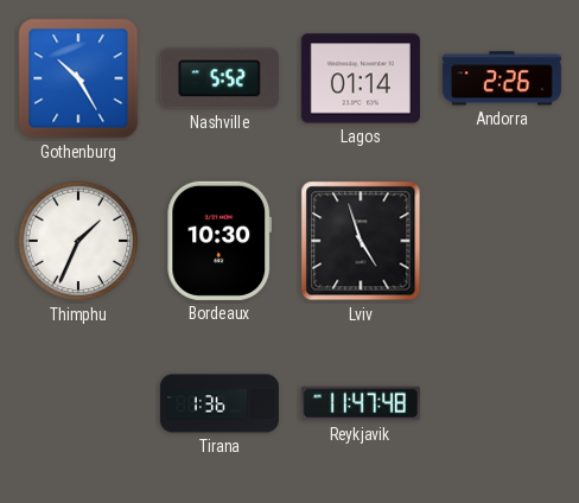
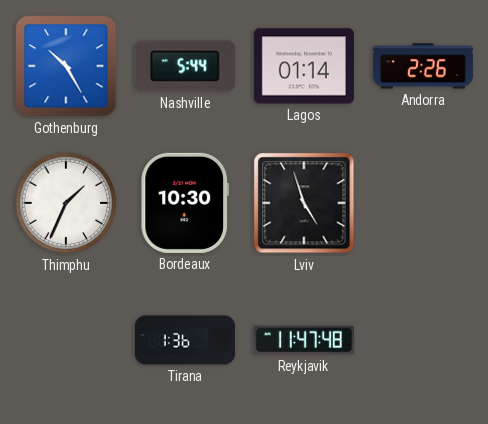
Nashville: 5:52 -> 5:44
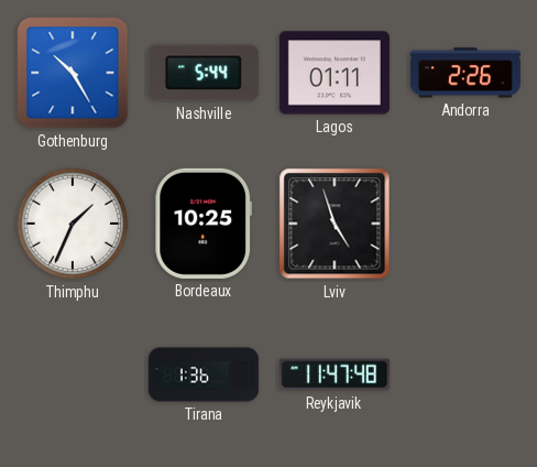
Lagos: 01:14 -> 01:11
Bordeaux: 10:30 -> 10:25
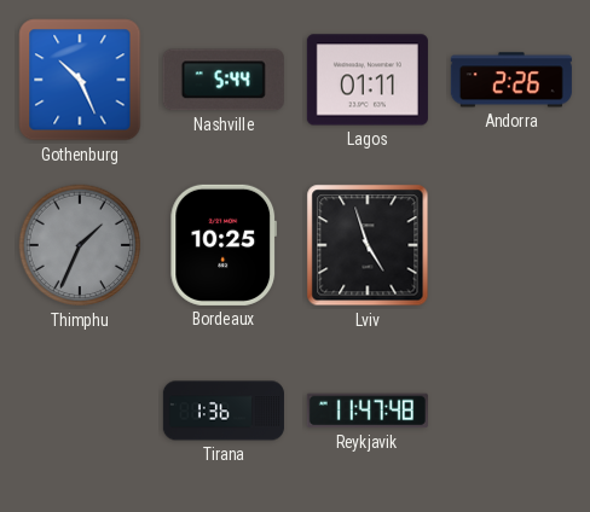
Gothenburg: 10:25 -> 10:26
Thimphu dial: white -> grey
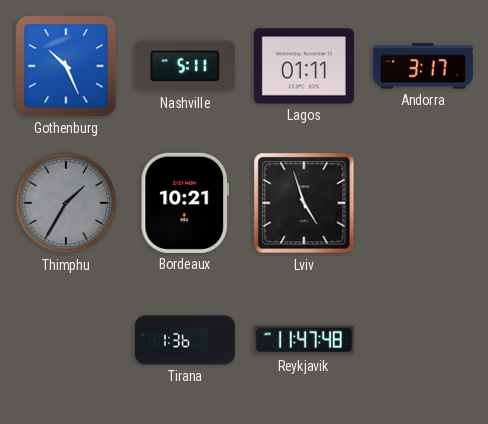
Nashville: 5:44 -> 5:11
Andorra: 2:26 -> 3:17
Thimphu: 1:34 -> 1:35
Bordeaux: 10:25 -> 10:21
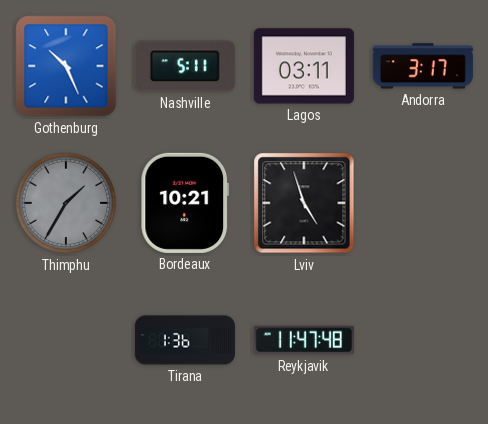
Lagos: 01:11 -> 03:11
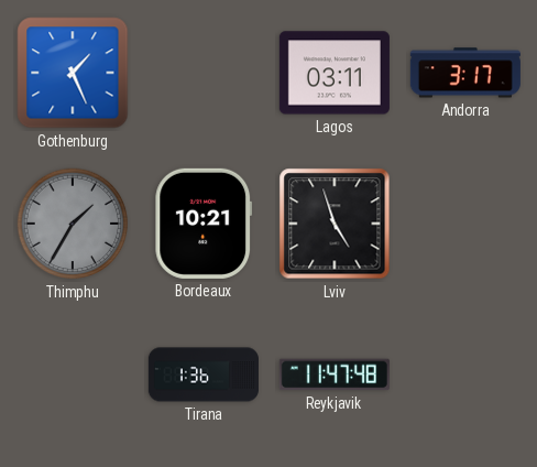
Gothenburg: 10:26 -> 1:26
Nashville: 5:11 -> none
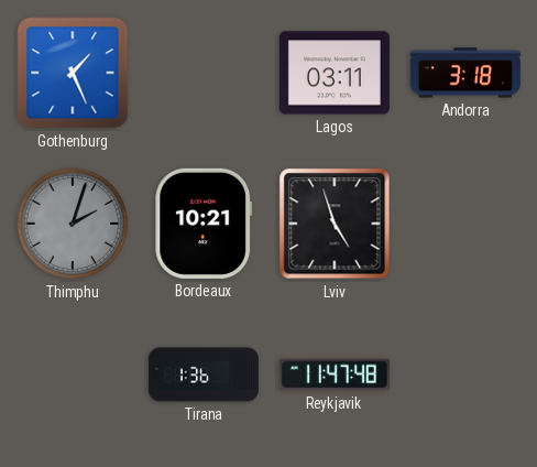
Andorra: 3:17 -> 3:18
Thimphu: 1:35 -> 2:03
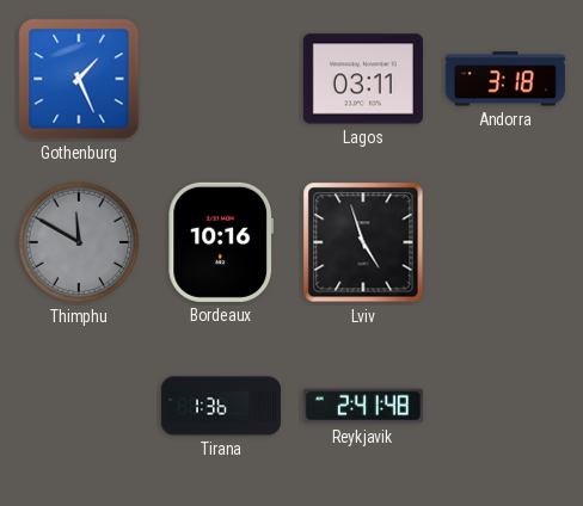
Thimphu: 2:03 -> 11:50
Bordeaux: 10:21 -> 10:16
Reykjavik: 11:47 -> 2:41
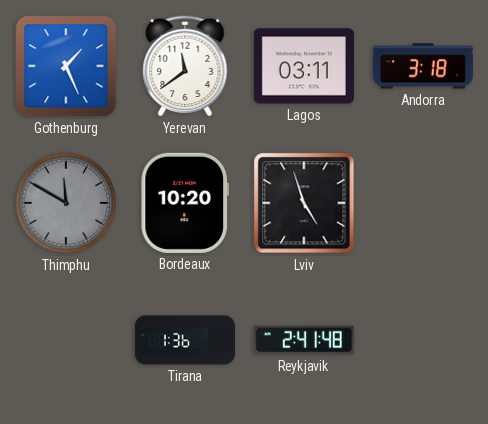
Yerevan: none -> 11:39
Bordeaux: 10:16 -> 10:20
